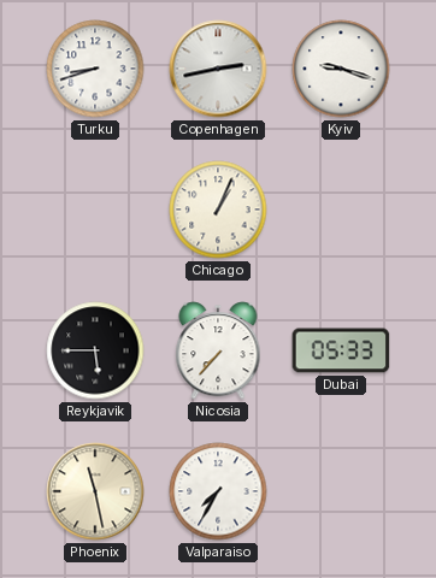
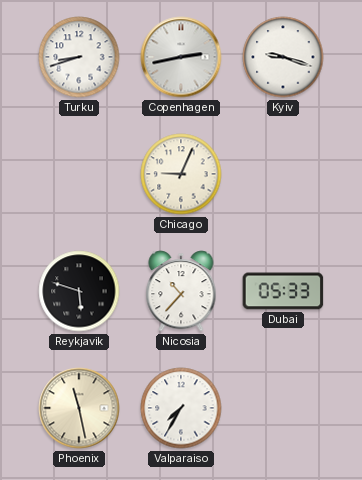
Chicago: 1:04 -> 9:04
Reykjavik: 5:45 -> 5:48
Nicosia: 7:37 -> 10:37
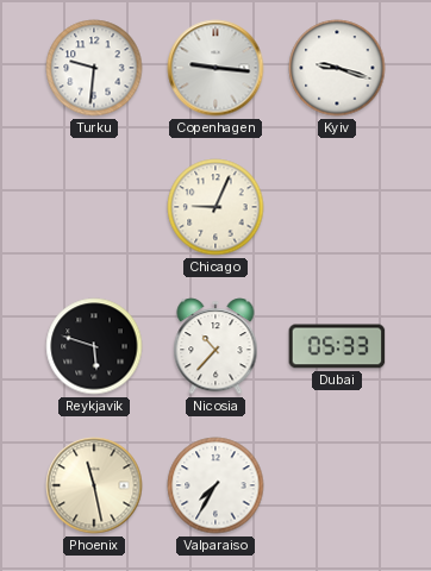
Turku: 8:42 -> 9:31
Copenhagen: 2:43 -> 9:16
